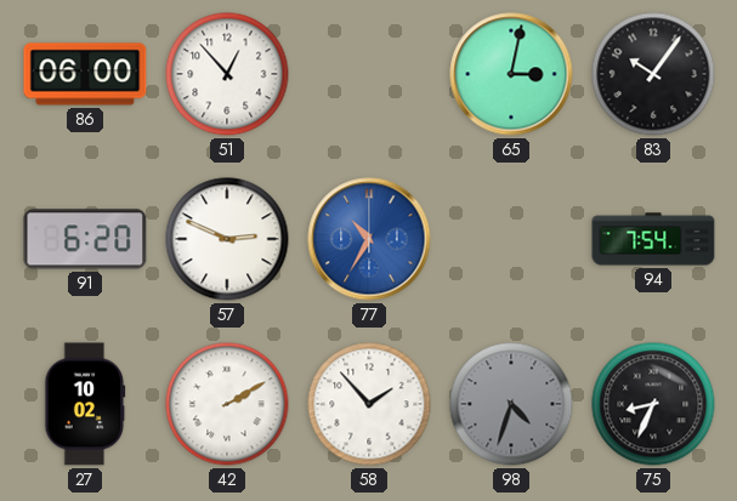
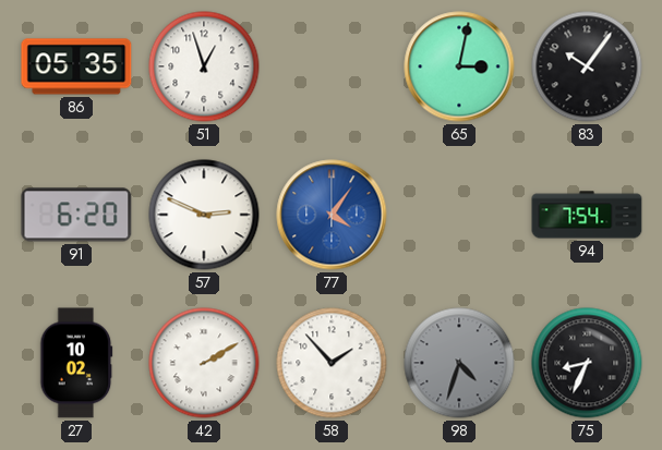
86: 06:00 -> 05:35
51: 12:53 -> 12:57
77: 10:35 -> 4:06
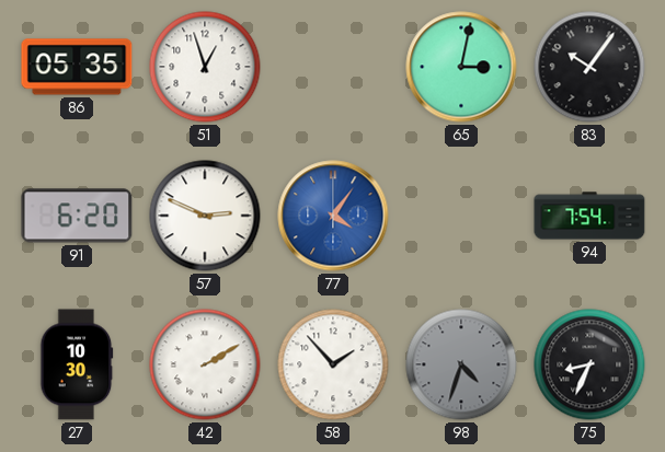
27: 10:02 -> 10:30
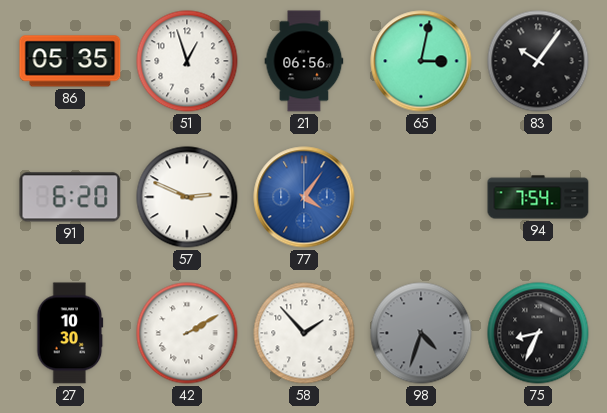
21: none -> 06:56
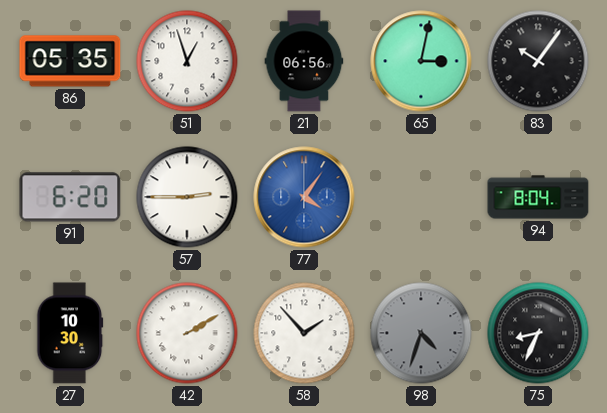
57: 2:49 -> 2:45
94: 7:54 -> 8:04
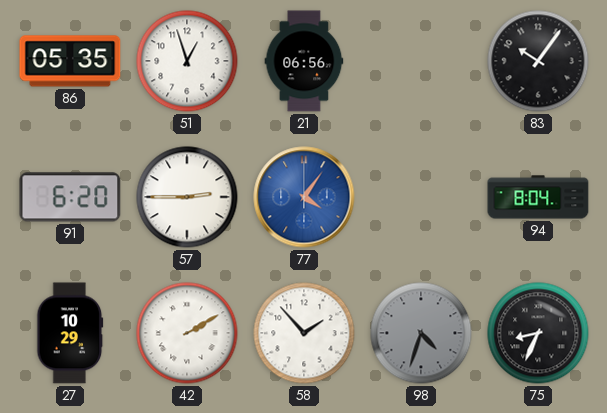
65: 3:02 -> none
27: 10:30 -> 10:29
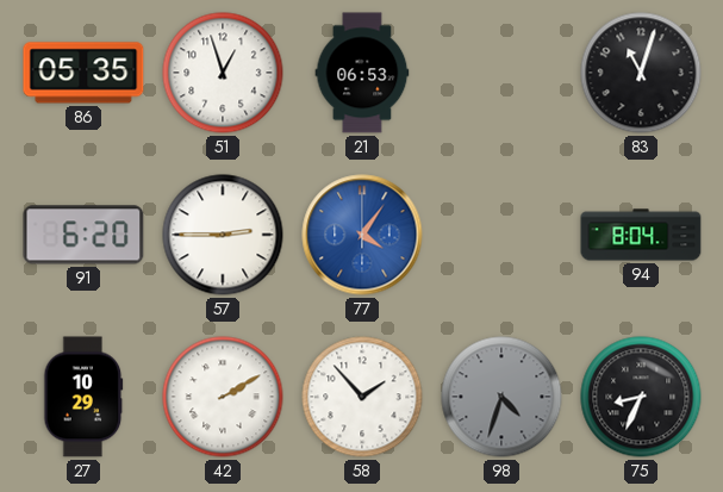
21: 06:56 -> 06:53
83: 10:06 -> 11:03
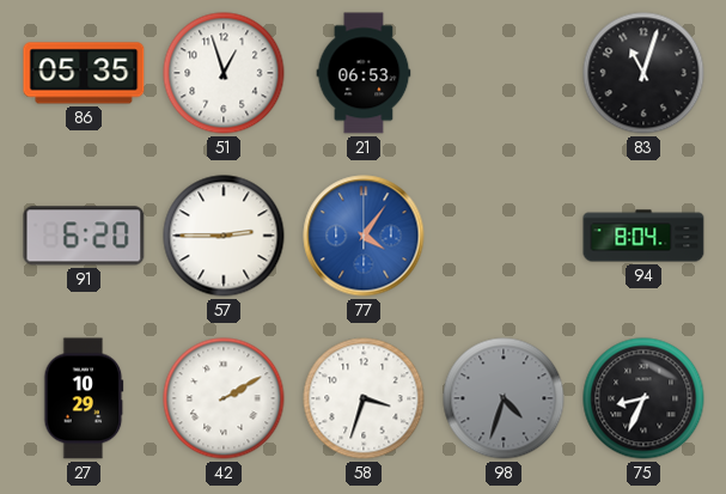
58: 1:53 -> 3:33
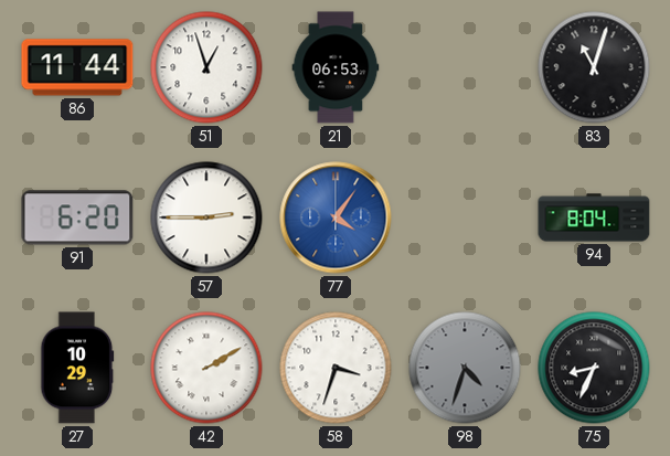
86: 05:35 -> 11:44
